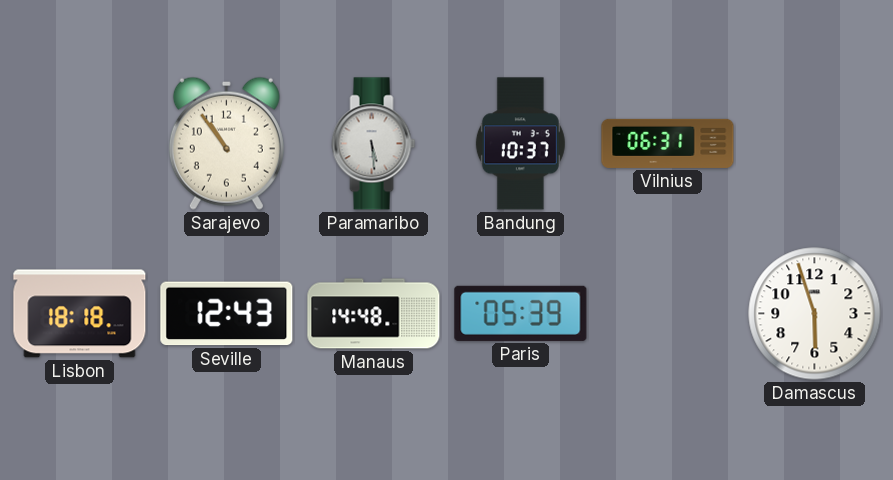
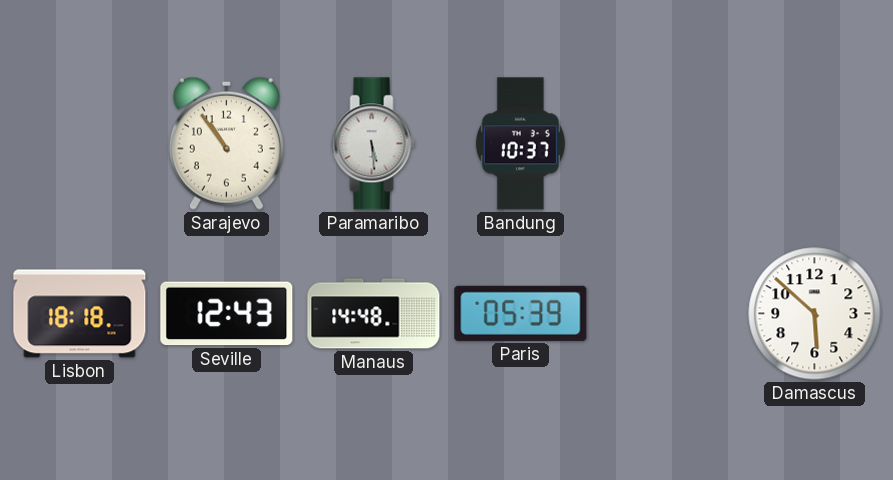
Vilnius: 06:31 -> none
Damascus: 5:57 -> 5:52
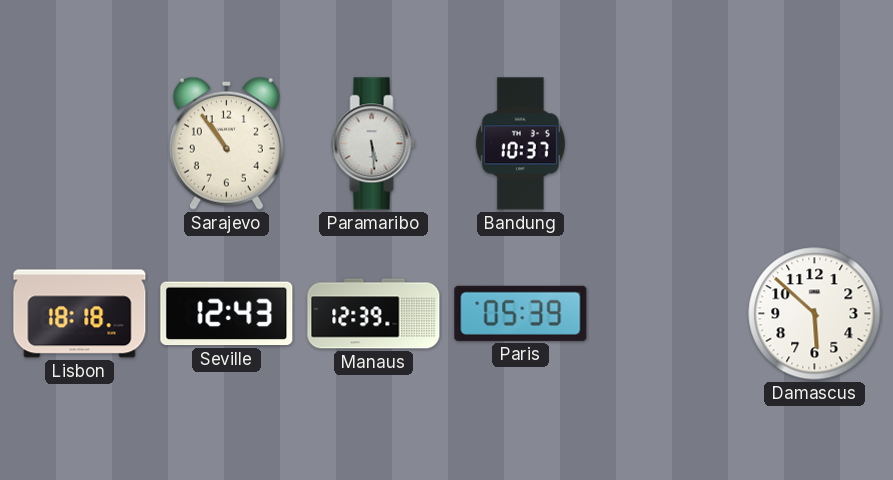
Manaus: 14:48 -> 12:39
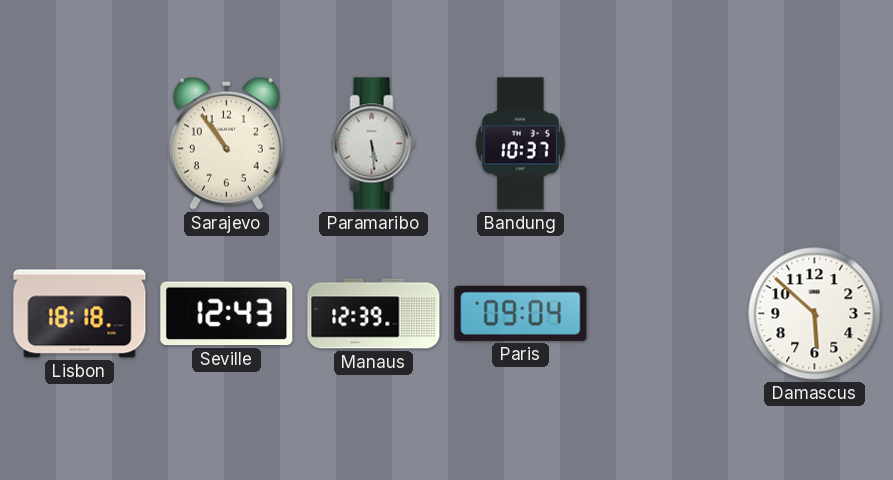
Paris: 05:39 -> 09:04
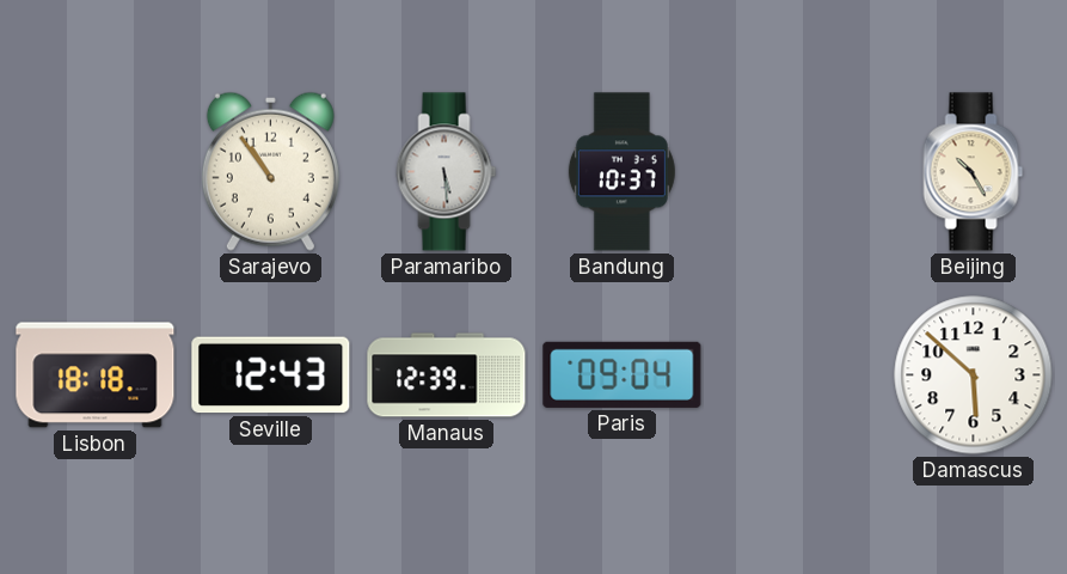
Beijing: none -> 10:25
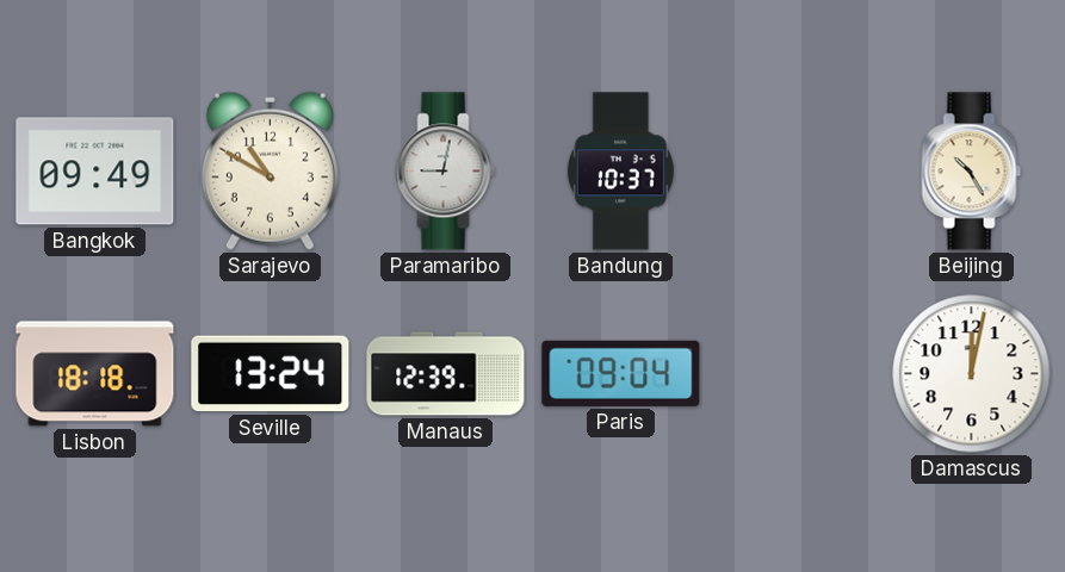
Bangkok: none -> 09:49
Sarajevo: 10:54 -> 10:50
Paramaribo: 5:29 -> 9:02
Seville: 12:43 -> 13:24
Damascus: 5:52 -> 12:02
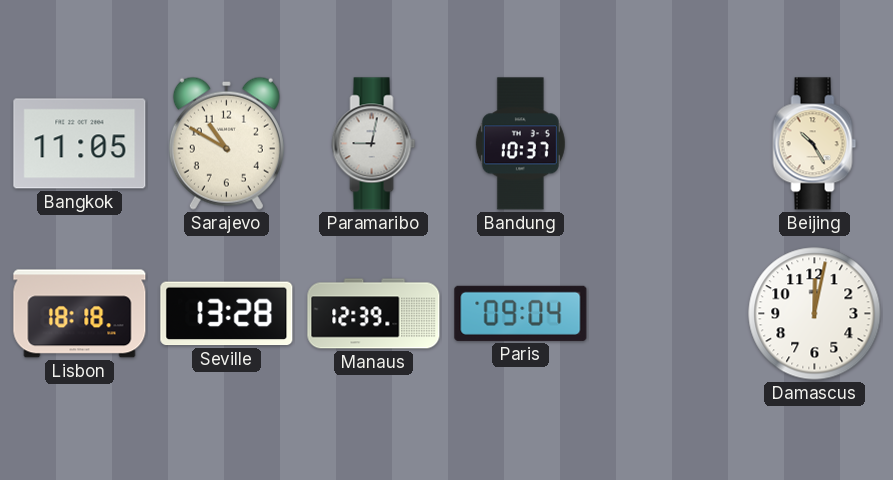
Bangkok: 09:49 -> 11:05
Seville: 13:24 -> 13:28
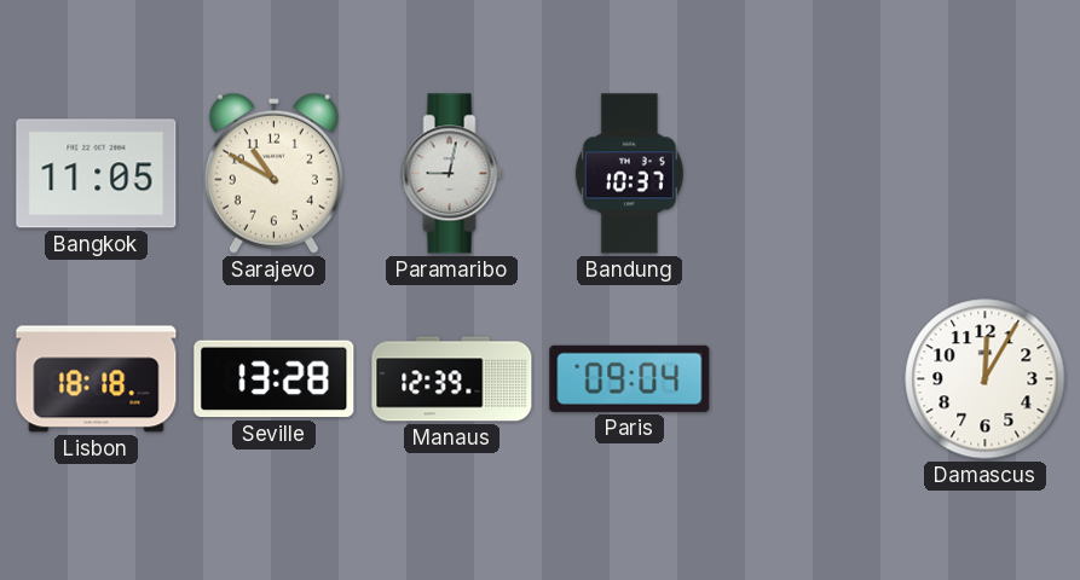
Beijing: 10:25 -> none
Damascus: 12:02 -> 12:05
